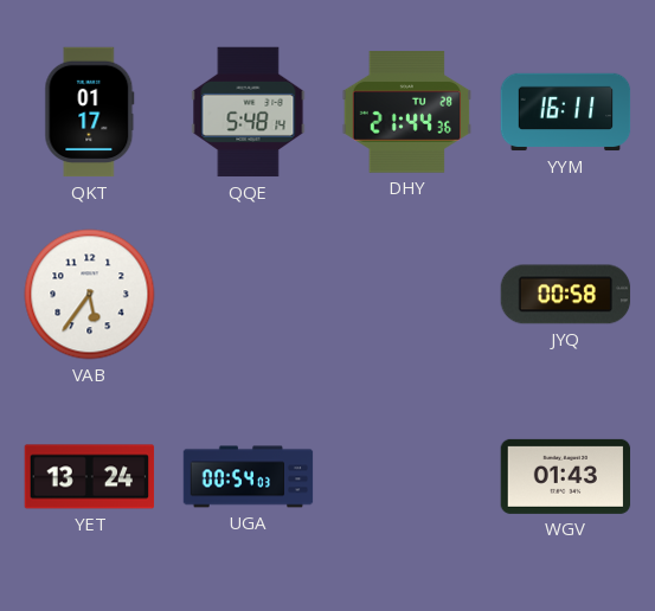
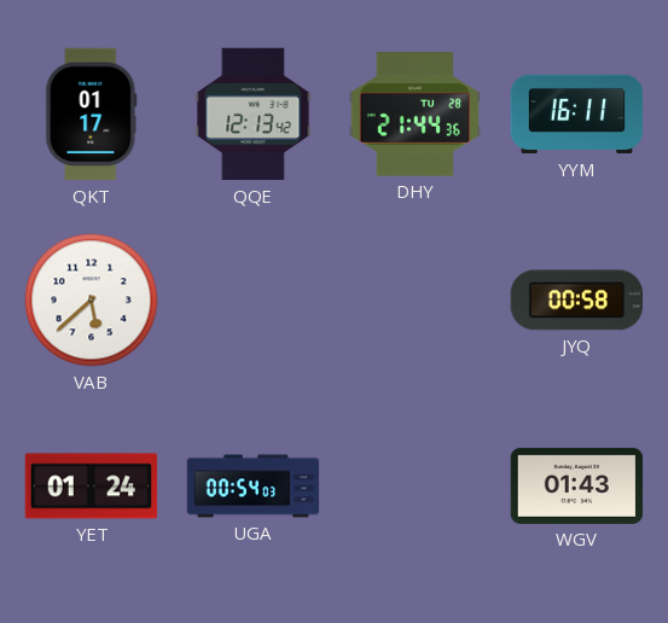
QQE: 5:48 -> 12:13
VAB: 5:36 -> 5:38
YET: 13:24 -> 01:24
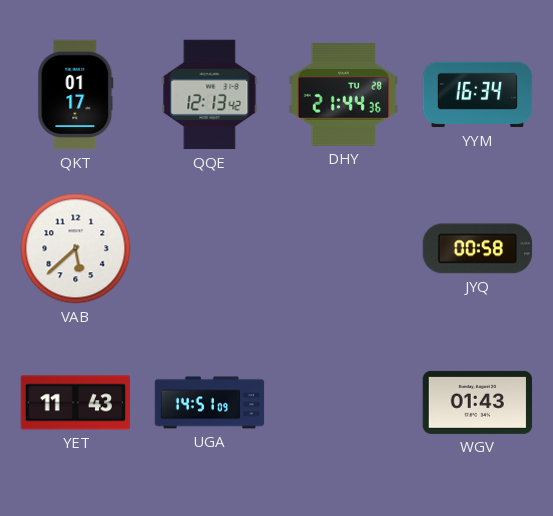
YYM: 16:11 -> 16:34
YET: 01:24 -> 11:43
UGA: 00:54 -> 14:51
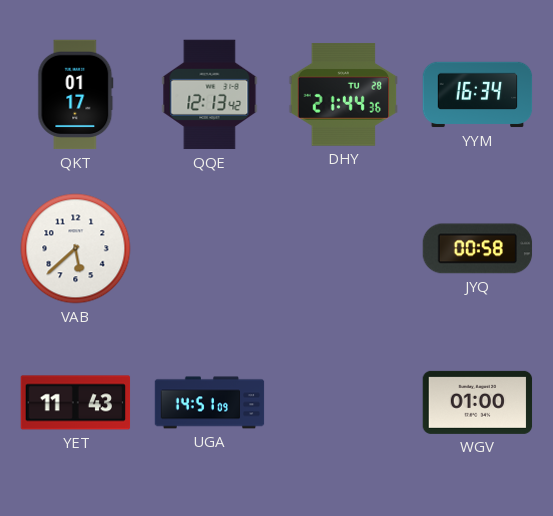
WGV: 01:43 -> 01:00
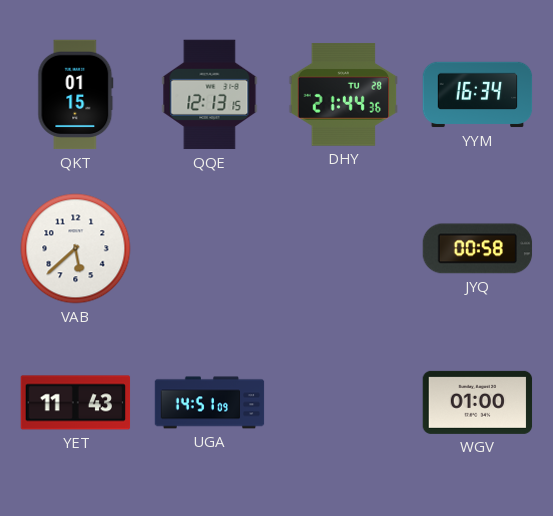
QKT: 01:17 -> 01:15
QQE: 12:13:42 -> 12:13:15
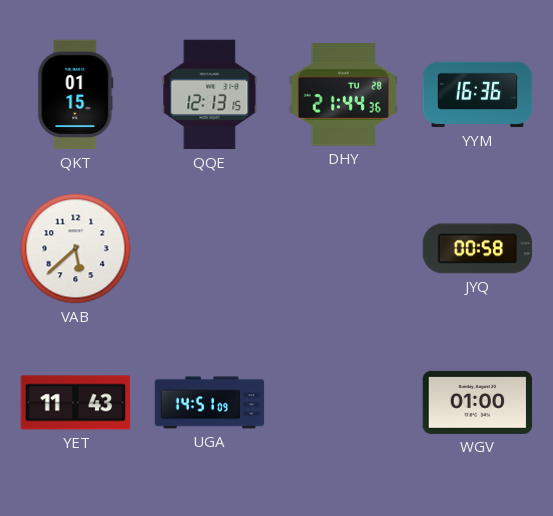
YYM: 16:34 -> 16:36
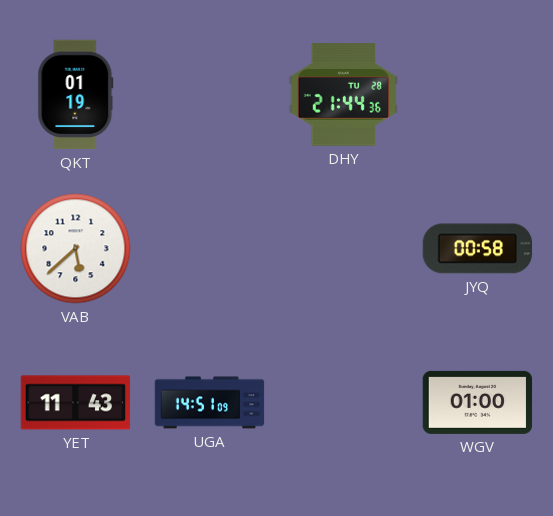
QKT: 01:15 -> 01:19
QQE: 12:13 -> none
YYM: 16:36 -> none
